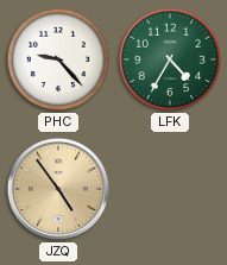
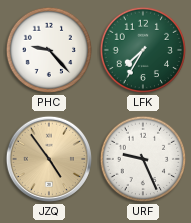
LFK: 4:35 -> 7:35
URF: none -> 9:26
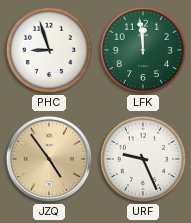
PHC: 9:23 -> 8:57
LFK: 7:35 -> 11:59
